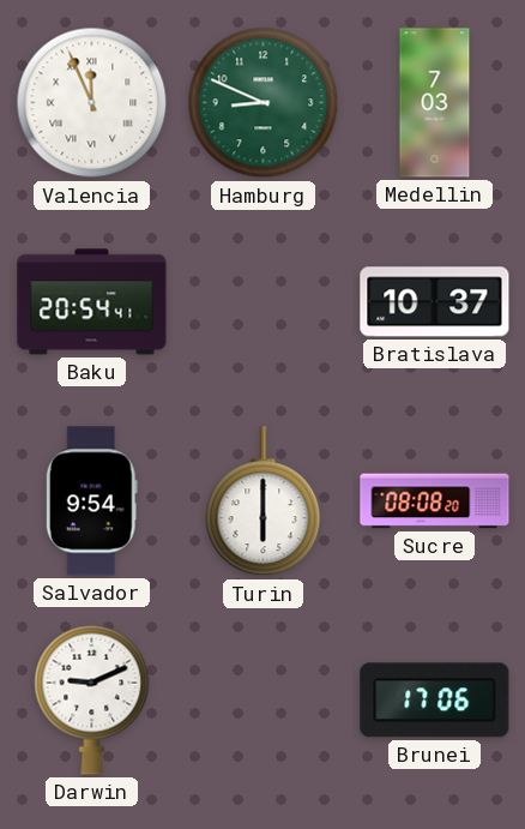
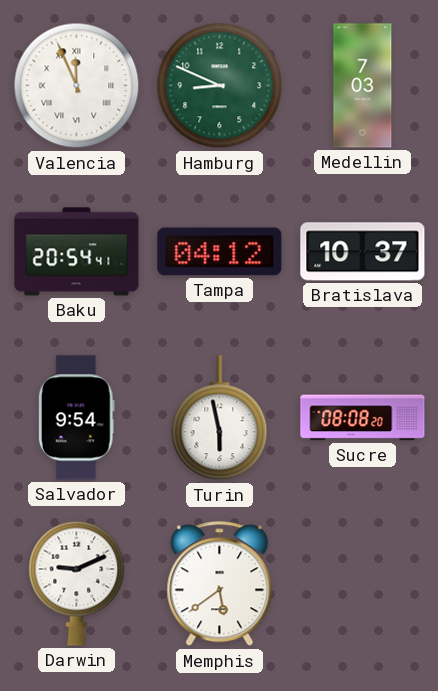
Tampa: none -> 04:12
Turin: 6:00 -> 5:58
Memphis: none -> 5:39
Brunei: 17:06 -> none
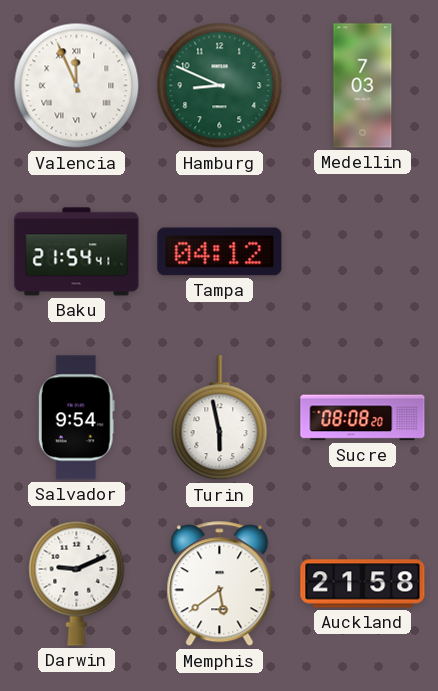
Baku: 20:54 -> 21:54
Bratislava: 10:37 -> none
Auckland: none -> 21:58
